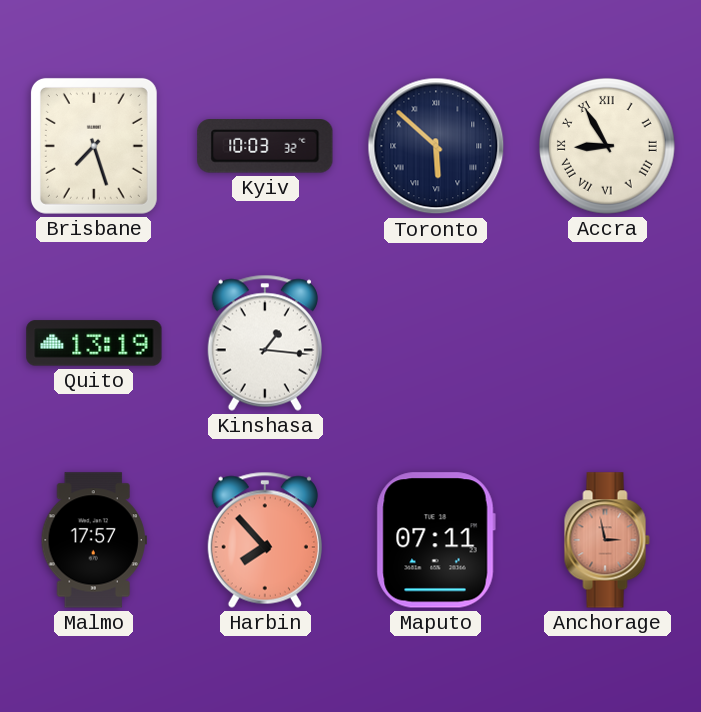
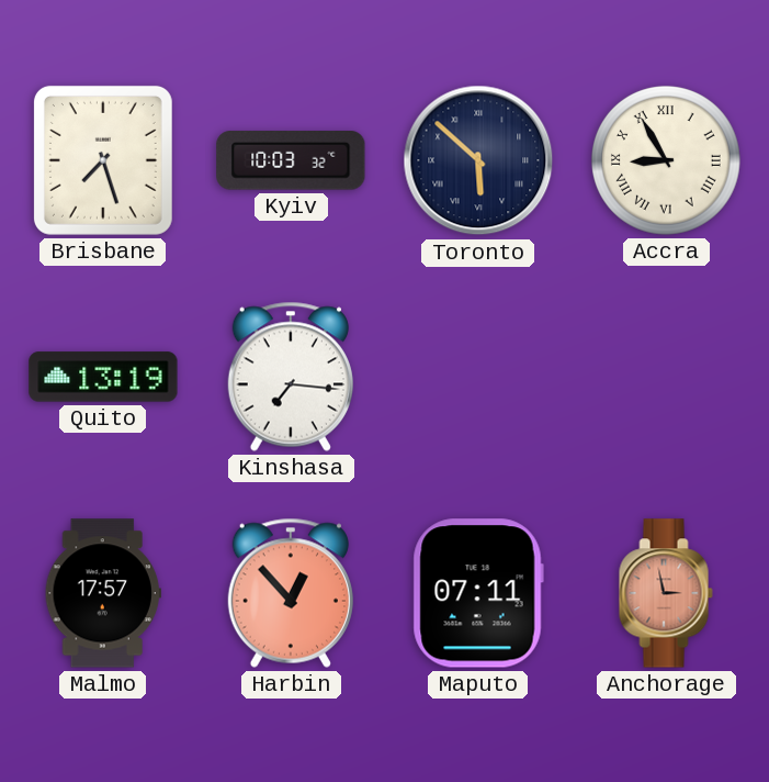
Kinshasa: 1:16 -> 7:16
Harbin: 7:53 -> 12:53
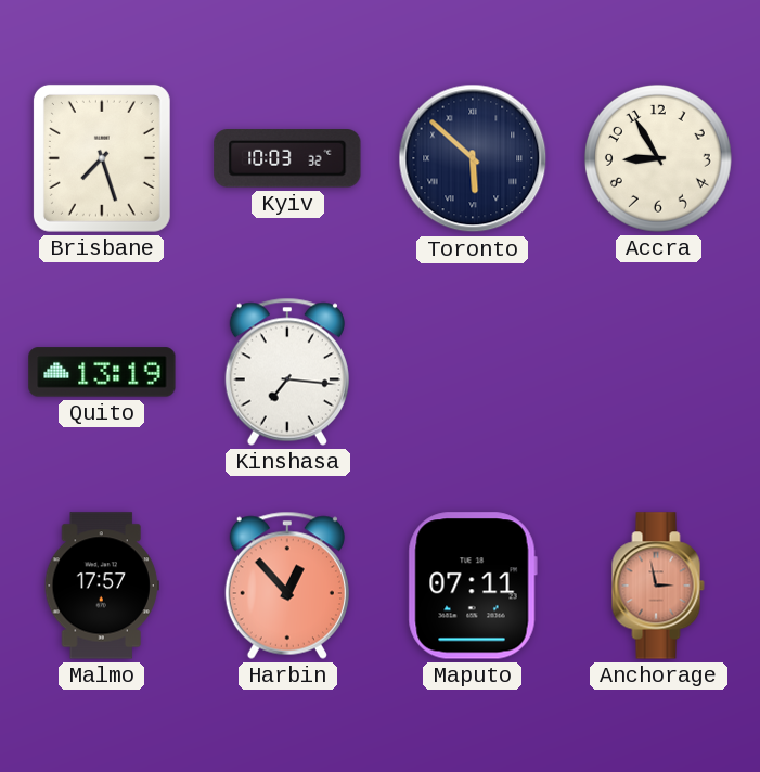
Accra numerals: Roman -> Arabic
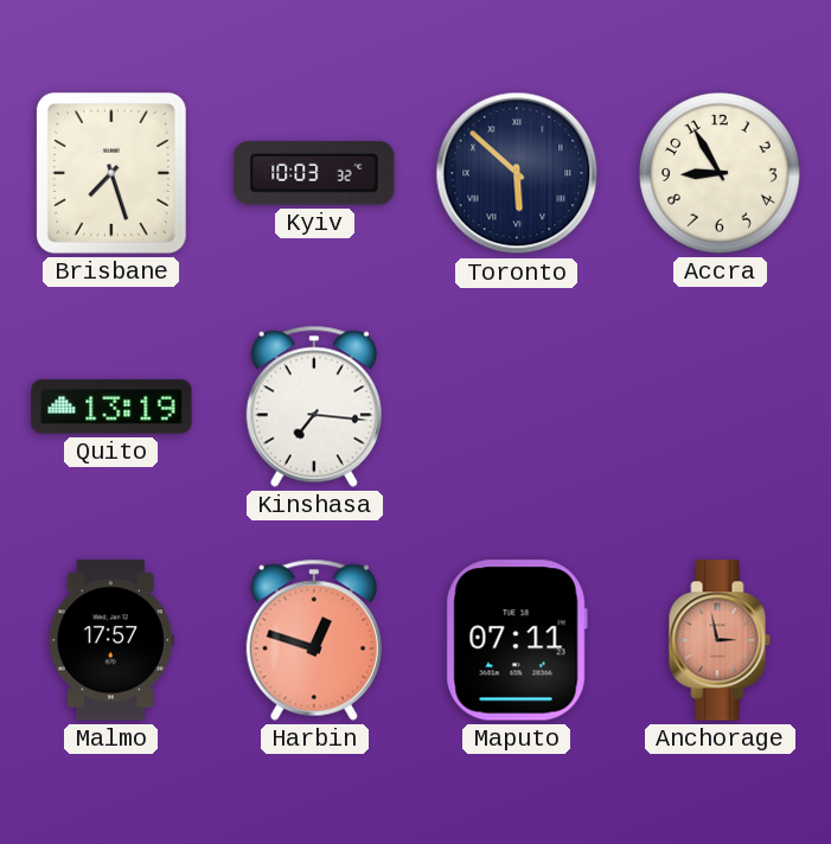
Harbin: 12:53 -> 12:48
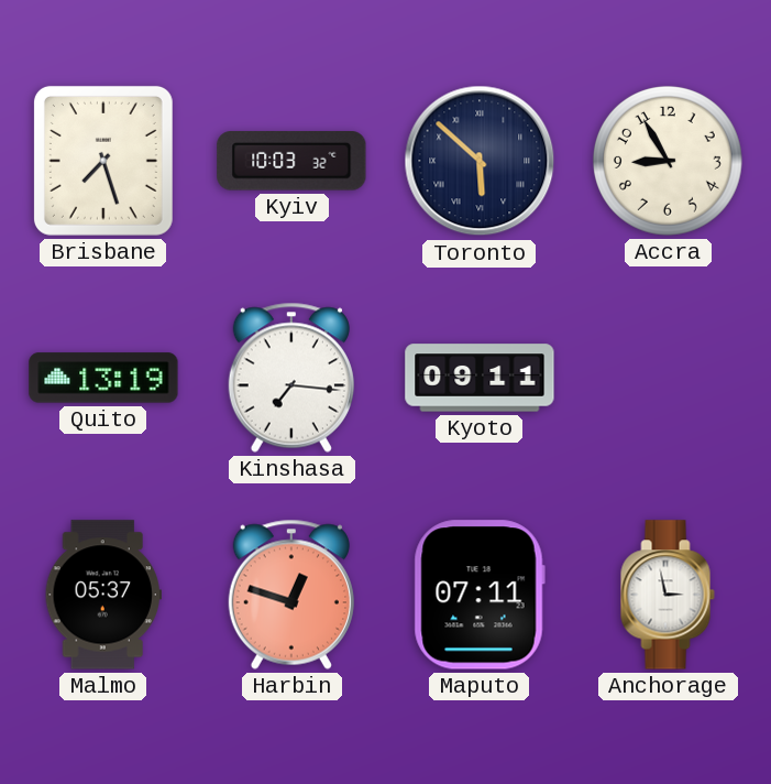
Kyoto: none -> 09:11
Malmo: 17:57 -> 05:37
Anchorage dial: salmon -> white
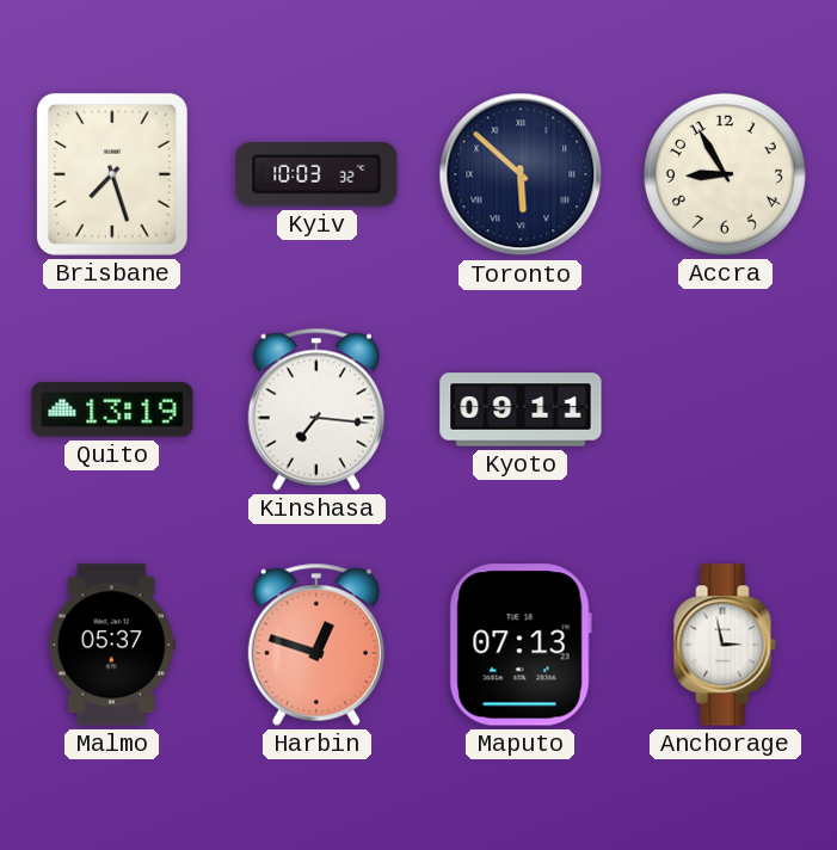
Maputo: 07:11 -> 07:13
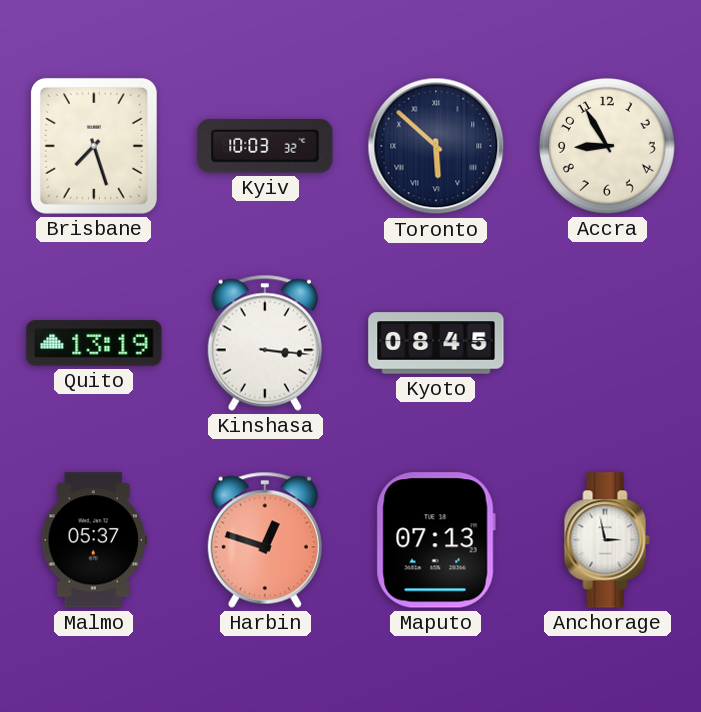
Kinshasa: 7:16 -> 3:16
Kyoto: 09:11 -> 08:45
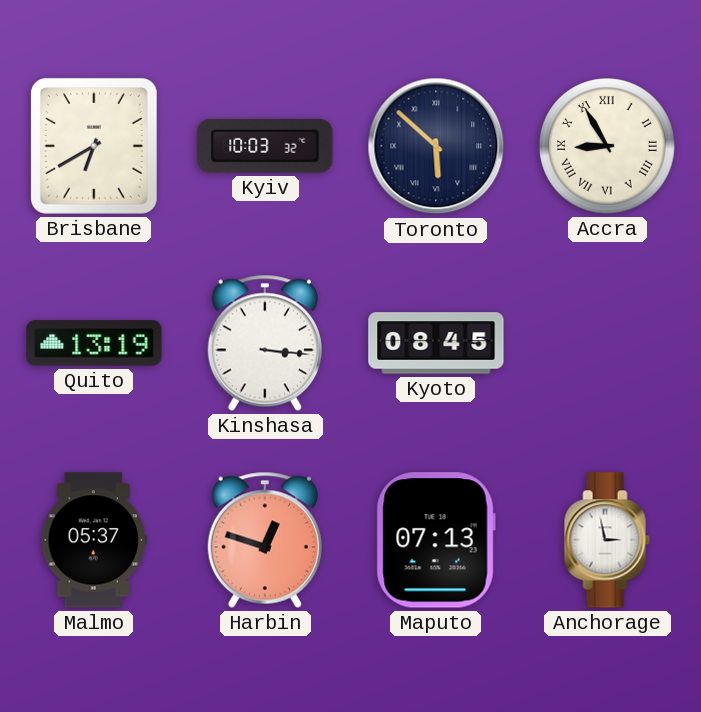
Brisbane: 7:27 -> 6:40
Accra numerals: Arabic -> Roman
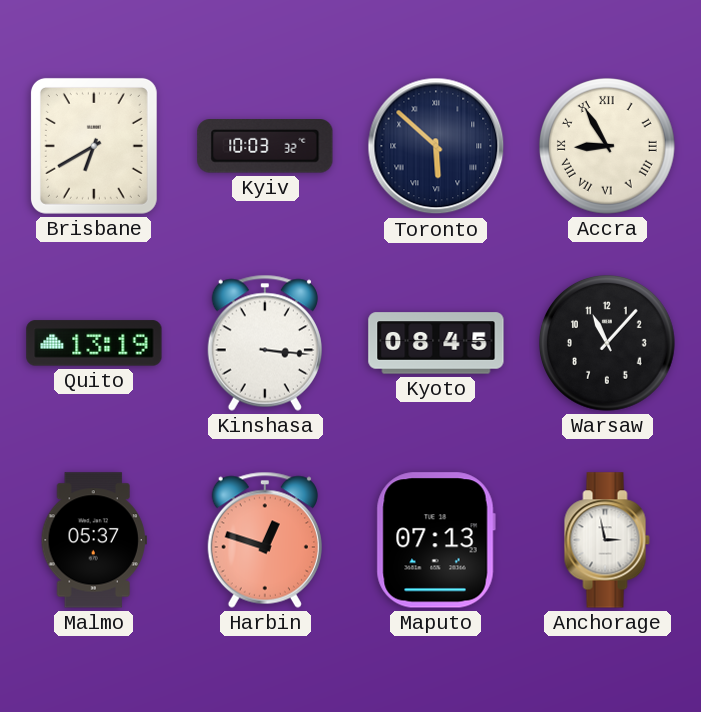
Warsaw: none -> 11:07
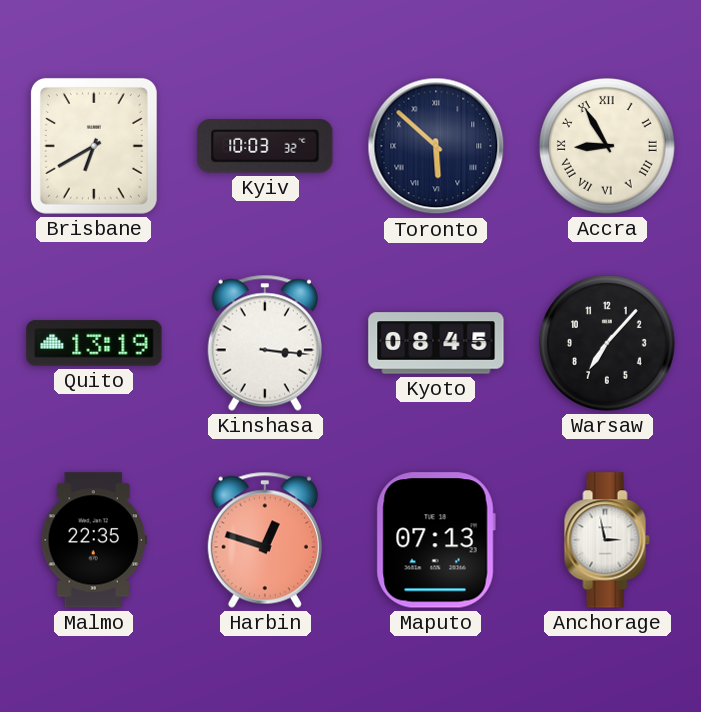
Warsaw: 11:07 -> 7:07
Malmo: 05:37 -> 22:35
